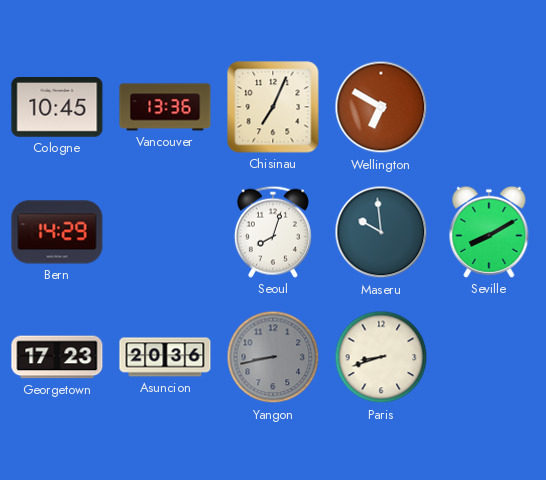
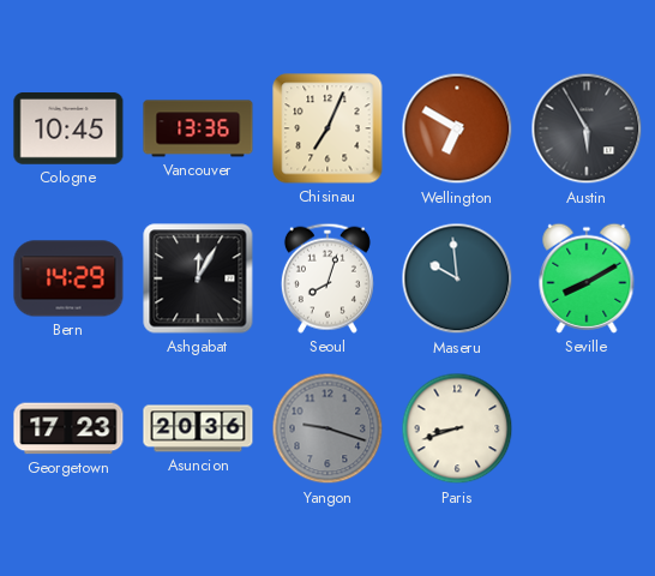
Austin: none -> 5:55
Ashgabat: none -> 12:05
Yangon: 8:43 -> 9:18
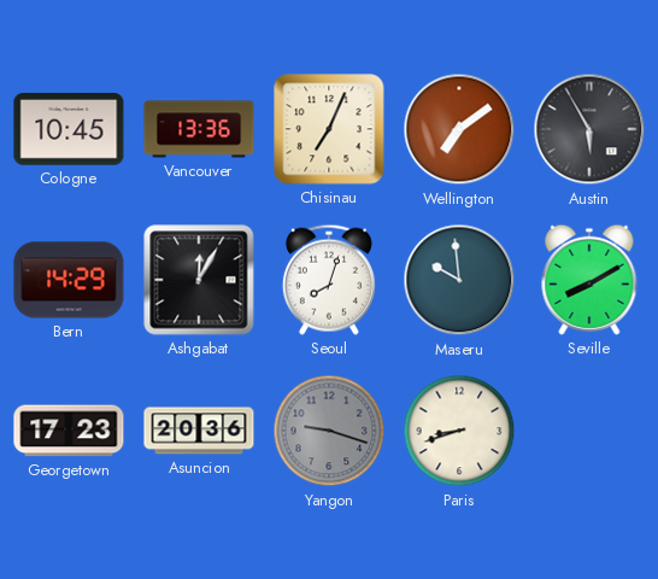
Wellington: 6:50 -> 7:09
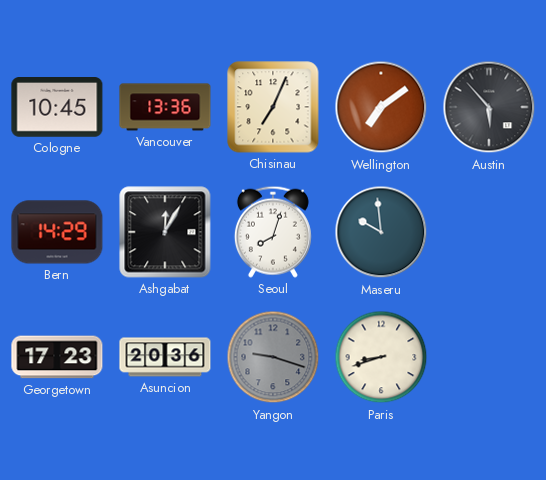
Austin: 5:55 -> 5:53
Seville: 8:10 -> none
